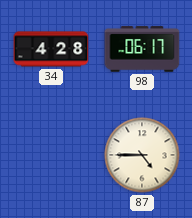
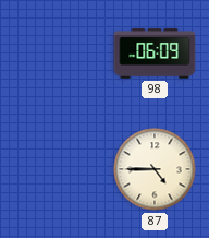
34: 4:28 -> none
98: 06:17 -> 06:09
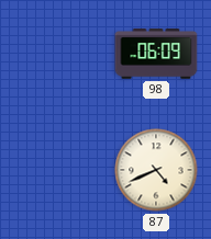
87: 4:45 -> 4:41
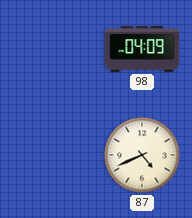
98: 06:09 -> 04:09
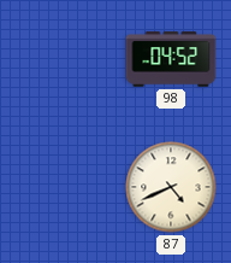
98: 04:09 -> 04:52
